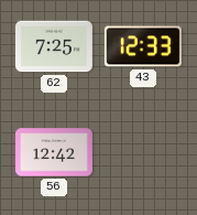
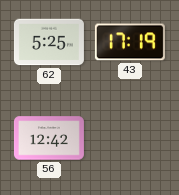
62: 7:25 -> 5:25
43: 12:33 -> 17:19
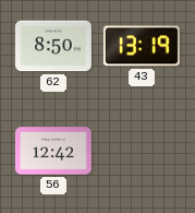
62: 5:25 -> 8:50
43: 17:19 -> 13:19
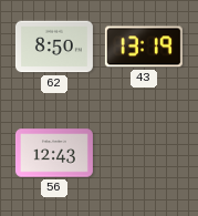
56: 12:42 -> 12:43
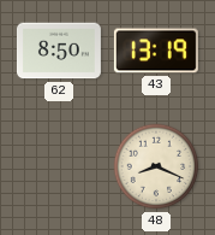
56: 12:43 -> none
48: none -> 8:19
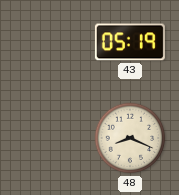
62: 8:50 -> none
43: 13:19 -> 05:19
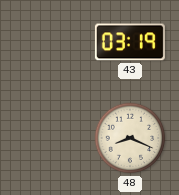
43: 05:19 -> 03:19
